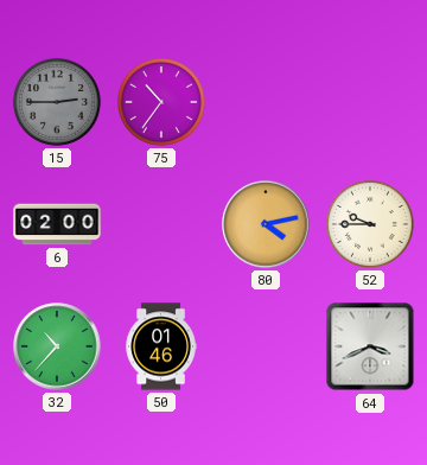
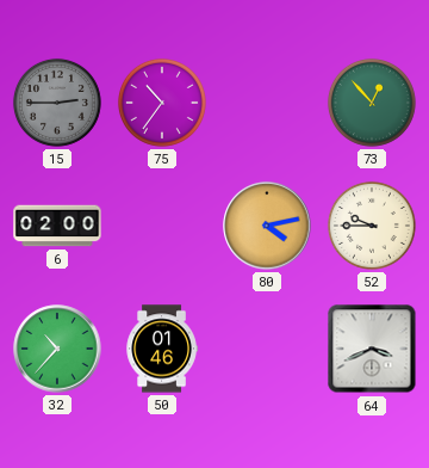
73: none -> 12:53
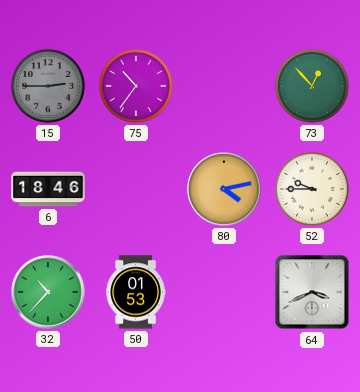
6: 02:00 -> 18:46
50: 01:46 -> 01:53
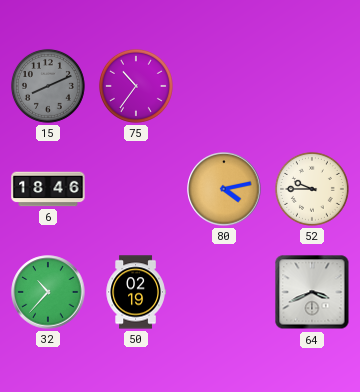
15: 2:45 -> 8:11
73: 12:53 -> none
50: 01:53 -> 02:19
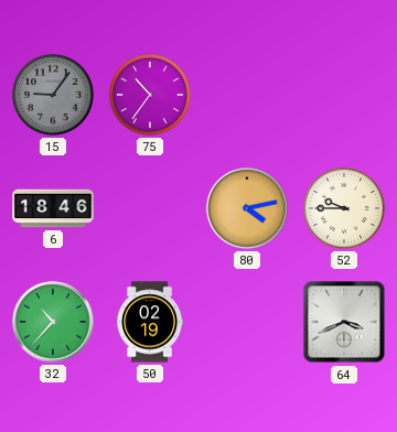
15: 8:11 -> 9:06
